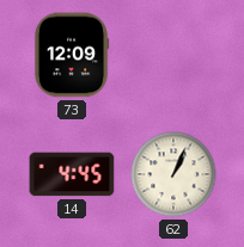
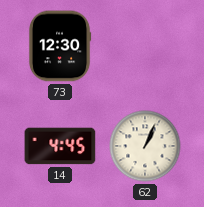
73: 12:09 -> 12:30
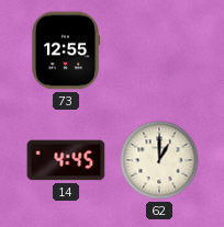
73: 12:30 -> 12:55
62: 1:04 -> 1:00
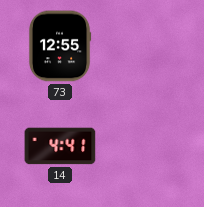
14: 4:45 -> 4:41
62: 1:00 -> none
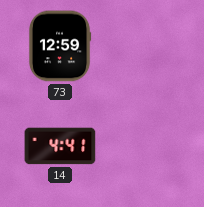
73: 12:55 -> 12:59
